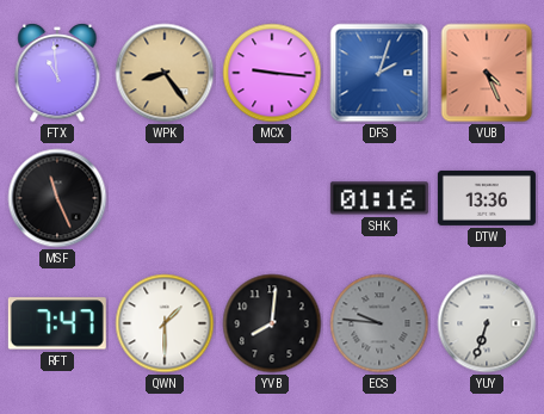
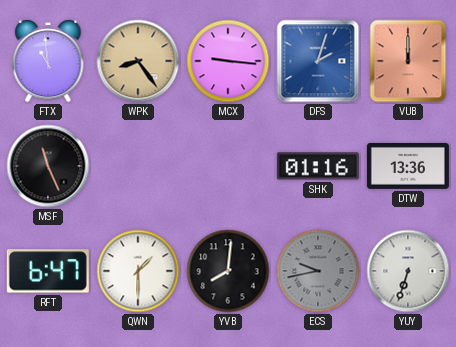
VUB: 4:26 -> 12:00
RFT: 7:47 -> 6:47
ECS: 9:46 -> 9:43
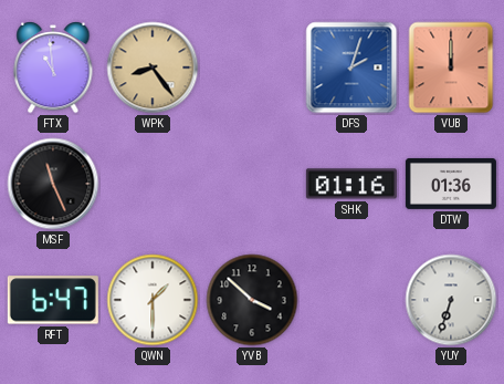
MCX: 9:16 -> none
DTW: 13:36 -> 01:36
YVB: 8:01 -> 3:52
ECS: 9:43 -> none
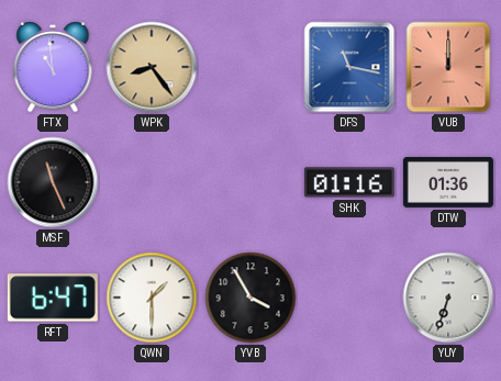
DFS: 2:03 -> 11:17
YVB: 3:52 -> 3:55
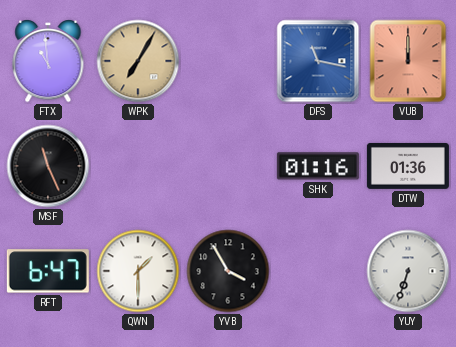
WPK: 8:24 -> 7:05
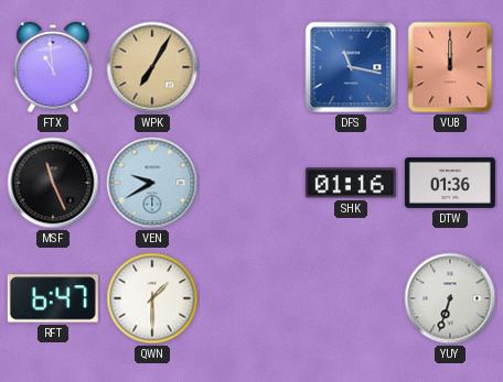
VEN: none -> 9:40
YVB: 3:55 -> none
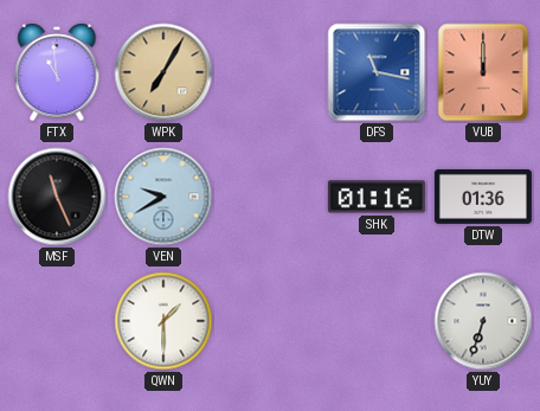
RFT: 6:47 -> none
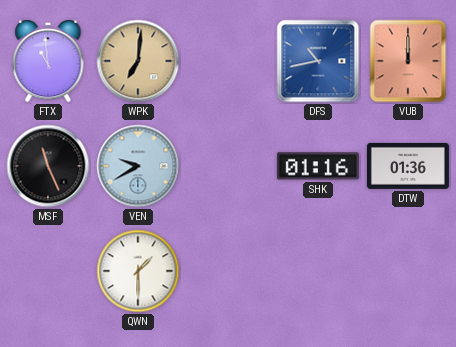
WPK: 7:05 -> 7:01
DFS: 11:17 -> 10:43
YUY: 6:33 -> none
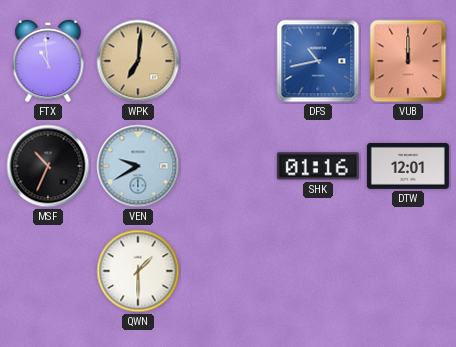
MSF: 11:26 -> 10:34
DTW: 01:36 -> 12:01
